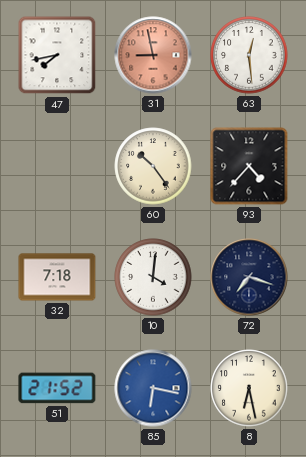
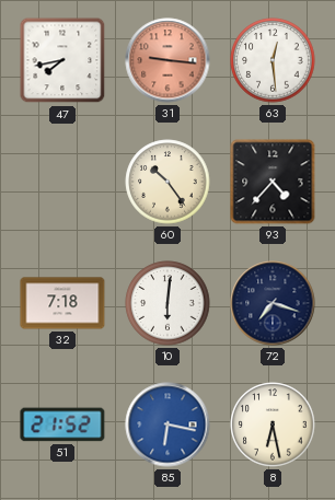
31: 8:58 -> 9:16
10: 4:01 -> 6:01
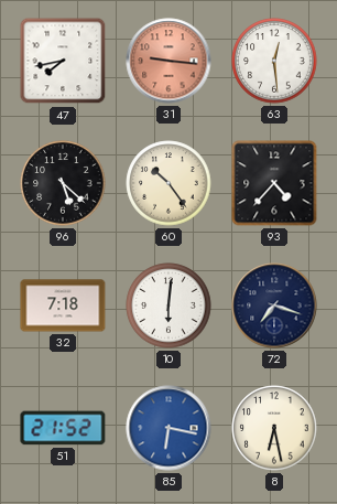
96: none -> 5:22
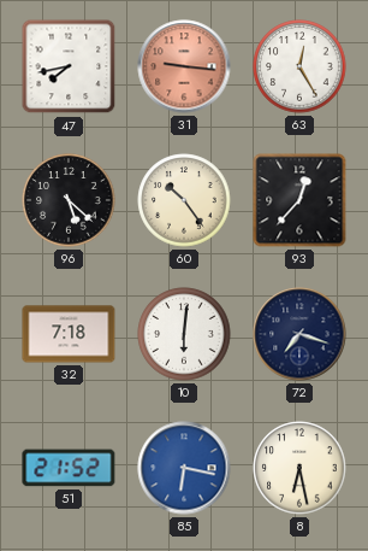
63: 12:29 -> 12:25
93: 4:37 -> 12:37
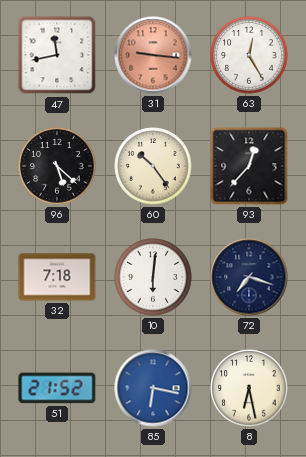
47: 7:43 -> 11:43
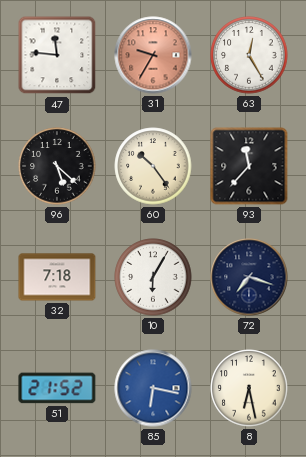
47: 11:43 -> 11:46
31: 9:16 -> 9:35
93: 12:37 -> 11:37
10: 6:01 -> 6:05
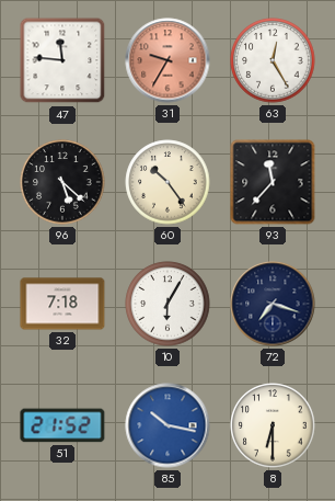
85: 6:17 -> 10:17
8: 6:28 -> 6:30
